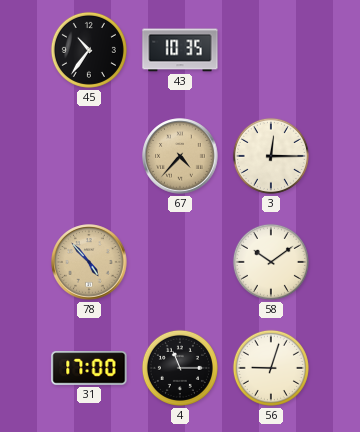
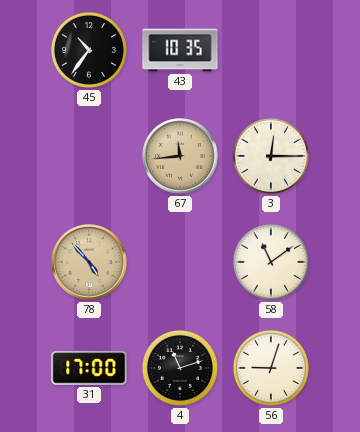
67: 4:37 -> 11:44
58: 10:09 -> 11:09
4: 11:15 -> 11:12
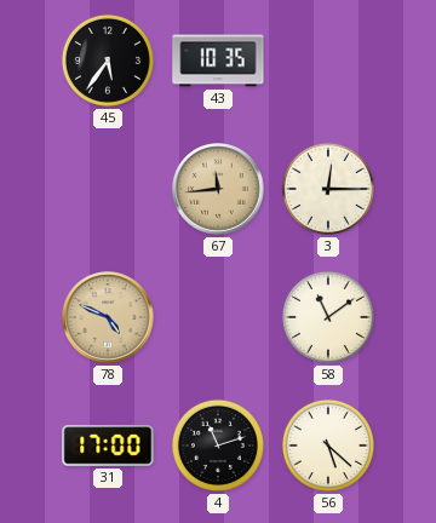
45: 10:36 -> 5:36
78: 4:53 -> 4:49
56: 9:03 -> 5:22
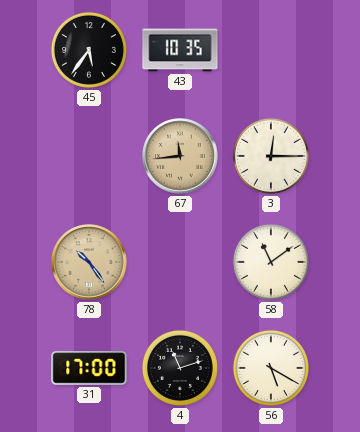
78: 4:49 -> 10:24
56: 5:22 -> 5:20
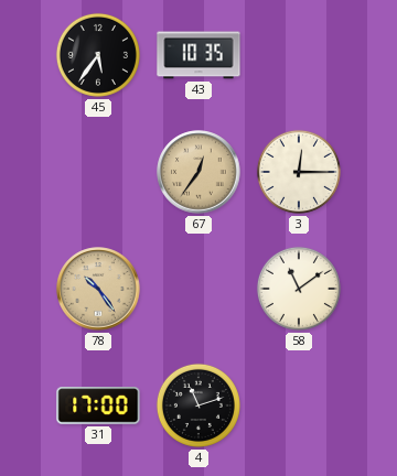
67: 11:44 -> 12:36
56: 5:20 -> none
